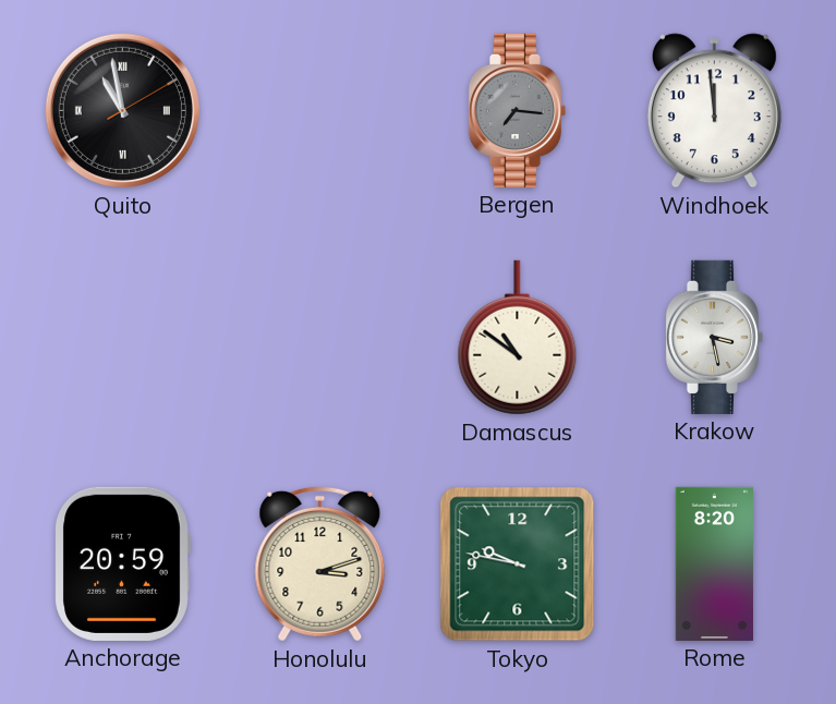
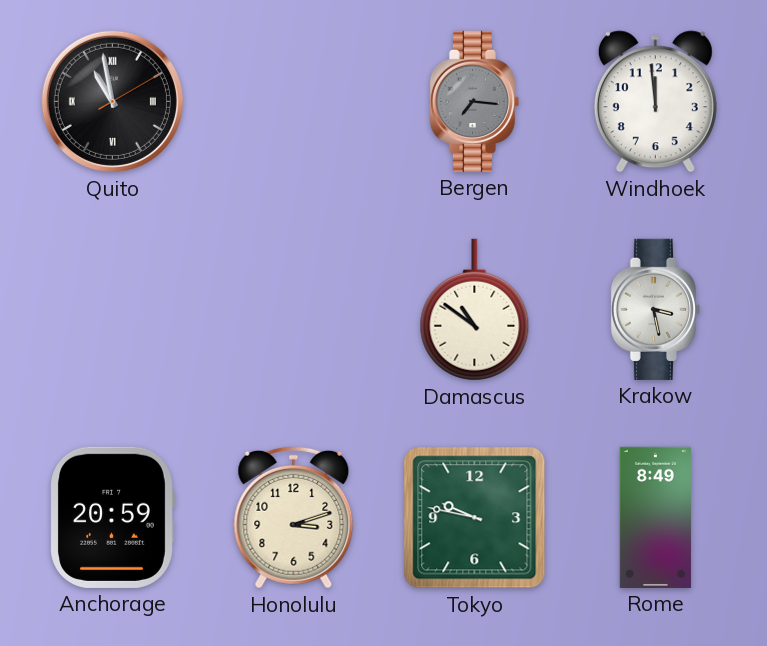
Rome: 8:20 -> 8:49
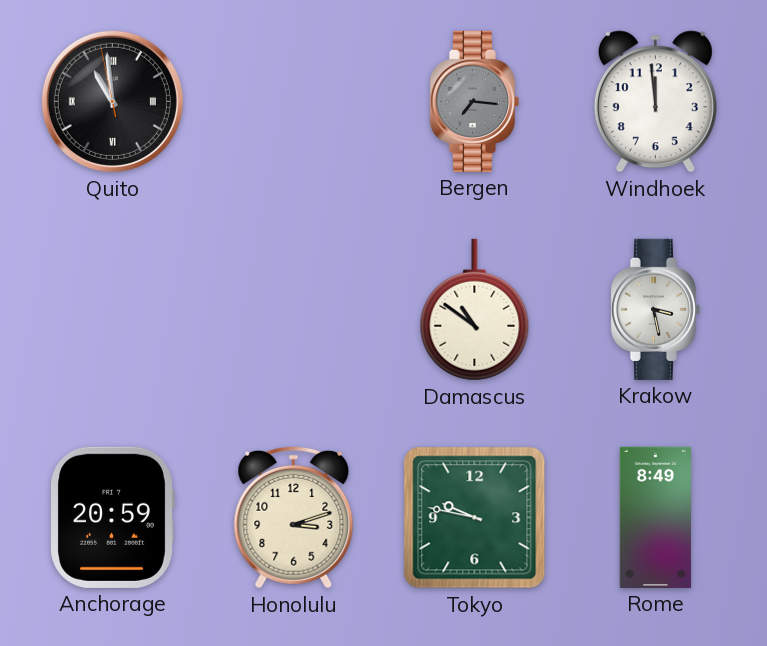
Quito: 10:58:10 -> 10:58:58
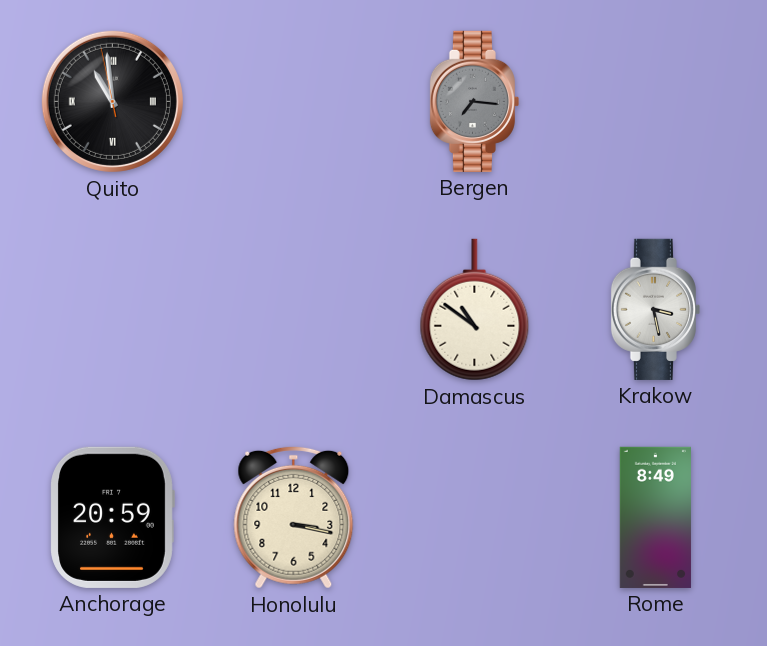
Windhoek: 11:59 -> none
Honolulu: 3:12 -> 3:17
Tokyo: 9:47 -> none
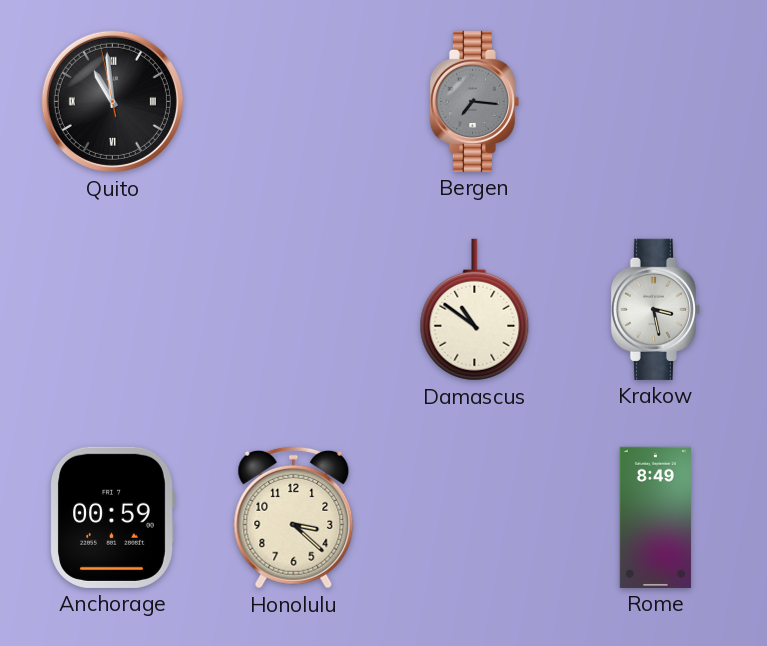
Anchorage: 20:59 -> 00:59
Honolulu: 3:17 -> 3:22
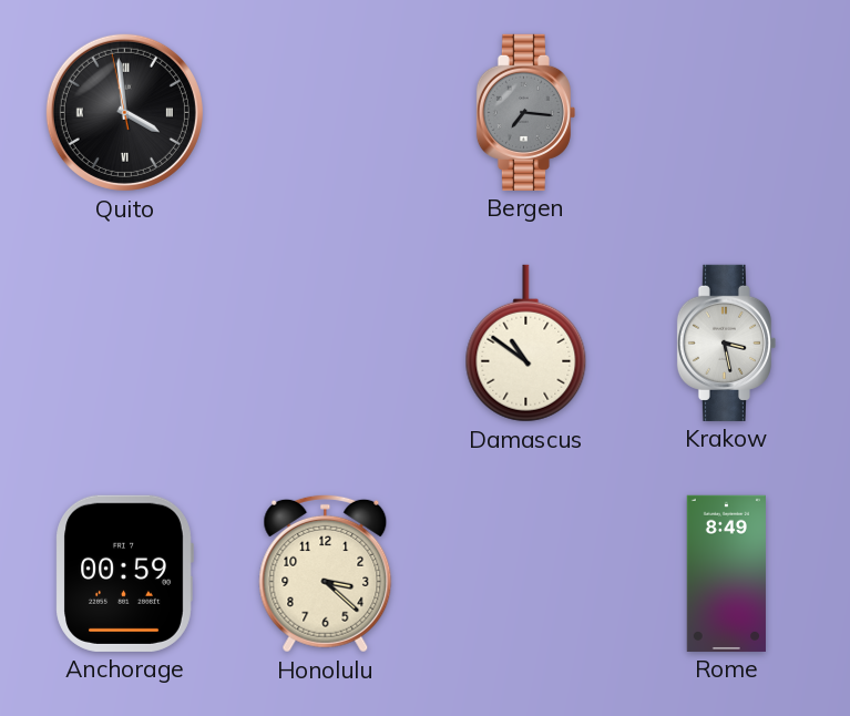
Quito: 10:58 -> 3:58
